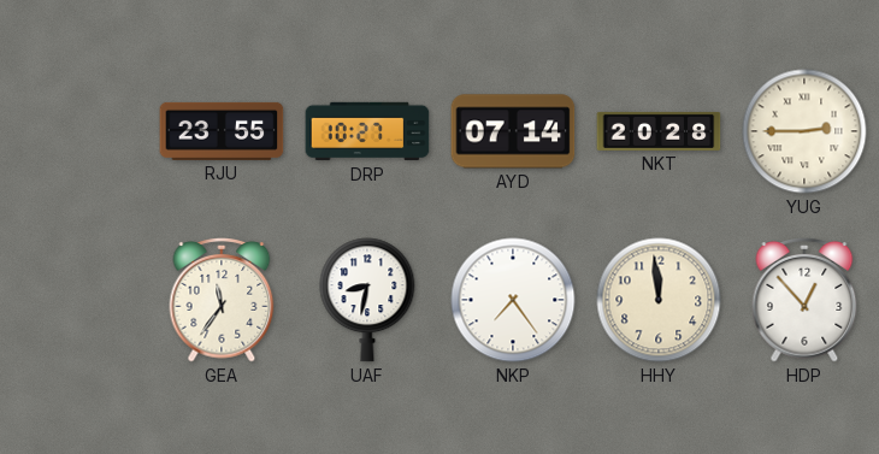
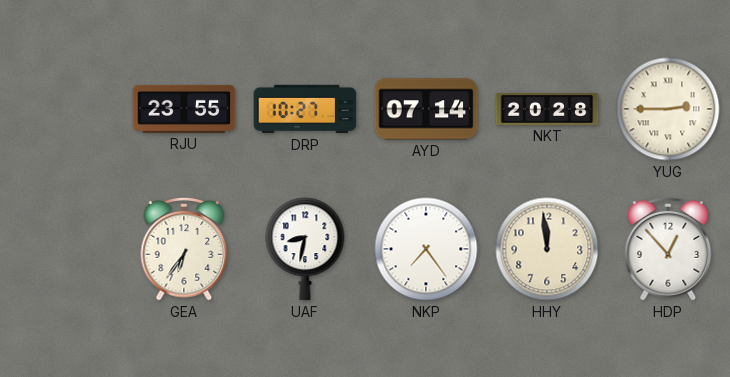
GEA: 11:36 -> 6:36
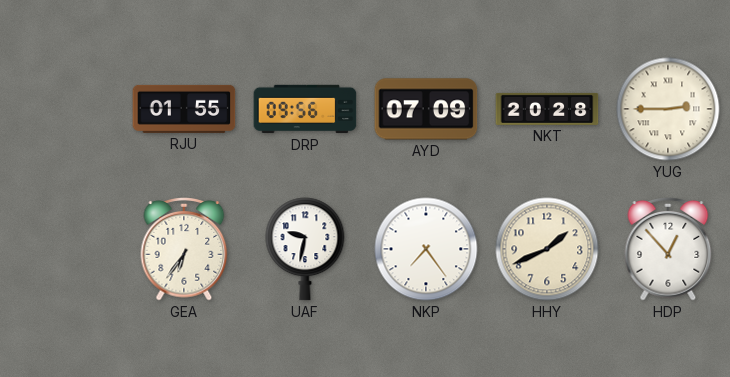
RJU: 23:55 -> 01:55
DRP: 10:27 -> 09:56
AYD: 07:14 -> 07:09
UAF: 8:32 -> 9:32
HHY: 11:59 -> 1:41
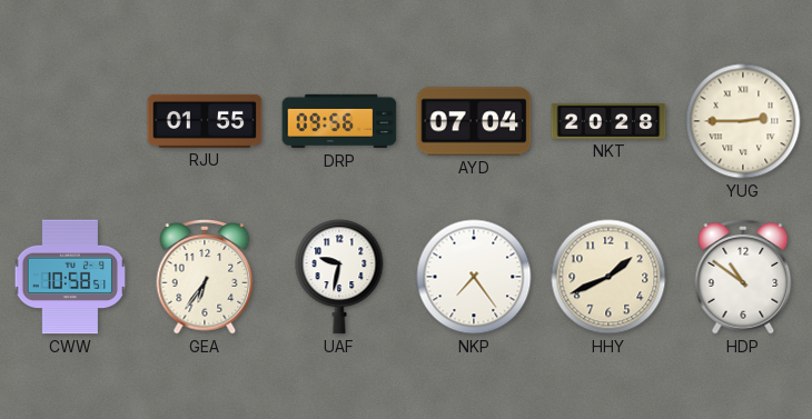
AYD: 07:09 -> 07:04
CWW: none -> 10:58
HDP: 12:53 -> 10:51
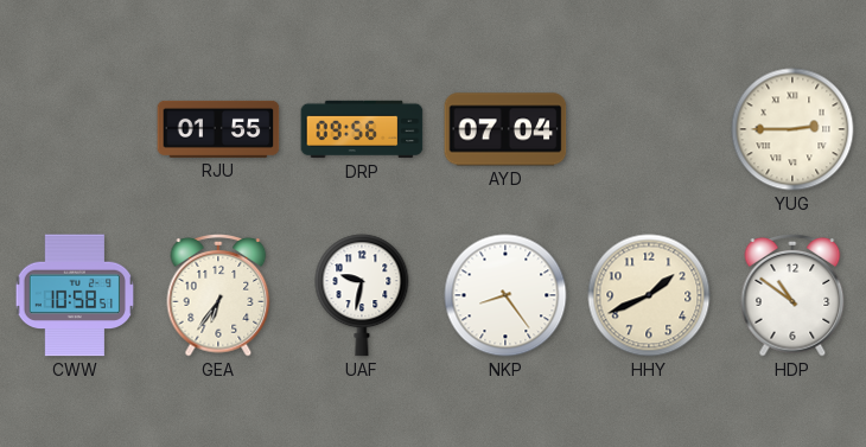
NKT: 20:28 -> none
NKP: 7:24 -> 8:24
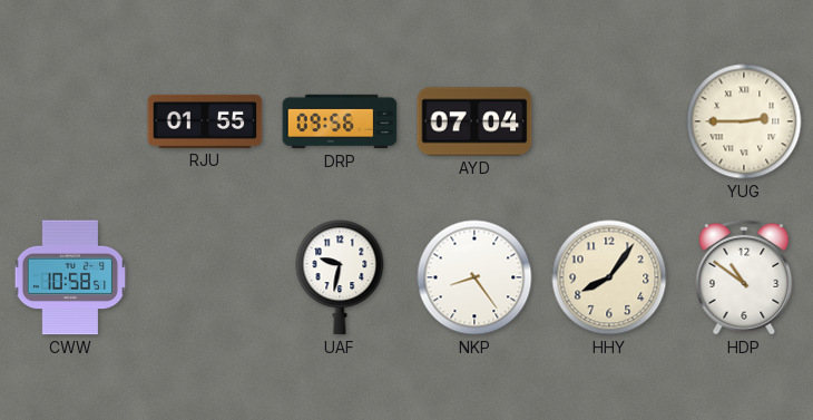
GEA: 6:36 -> none
HHY: 1:41 -> 8:06
